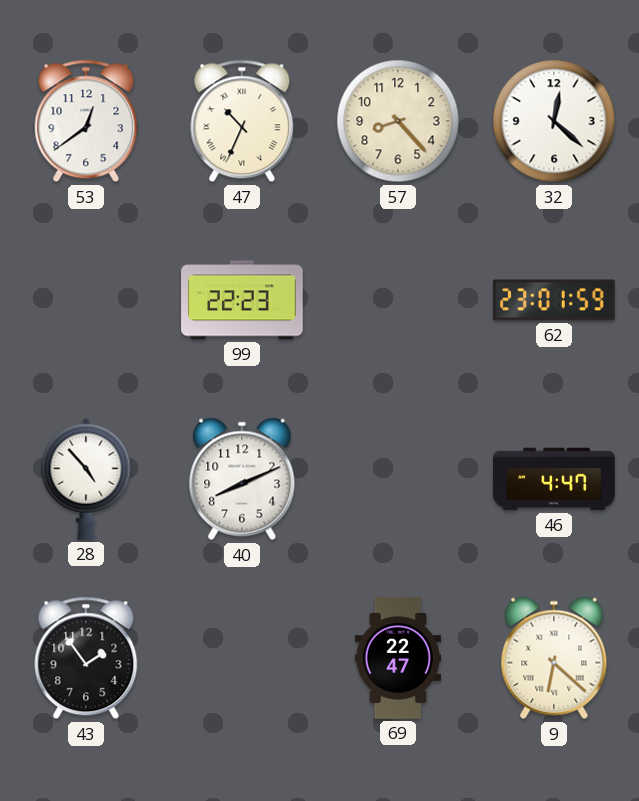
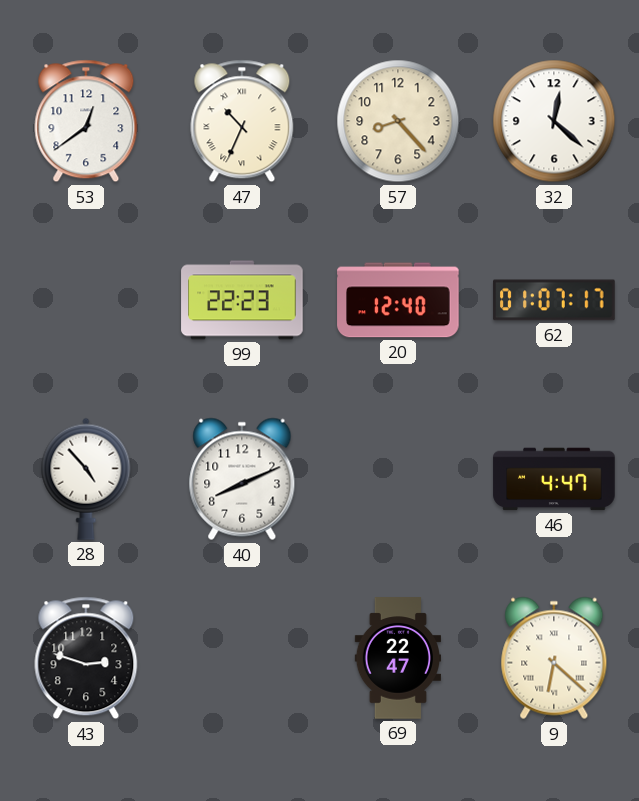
20: none -> 12:40
62: 23:01 -> 01:07
43: 1:54 -> 2:48
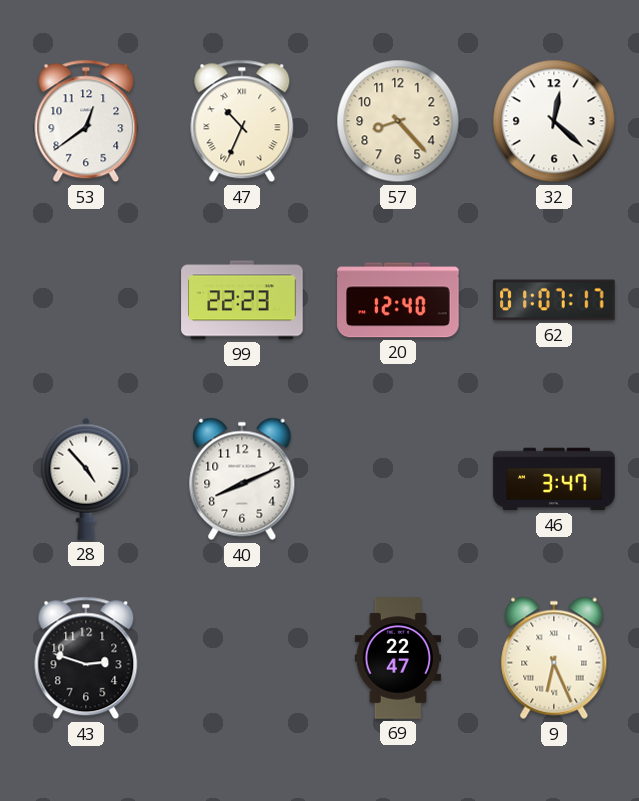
46: 4:47 -> 3:47
9: 6:22 -> 6:26
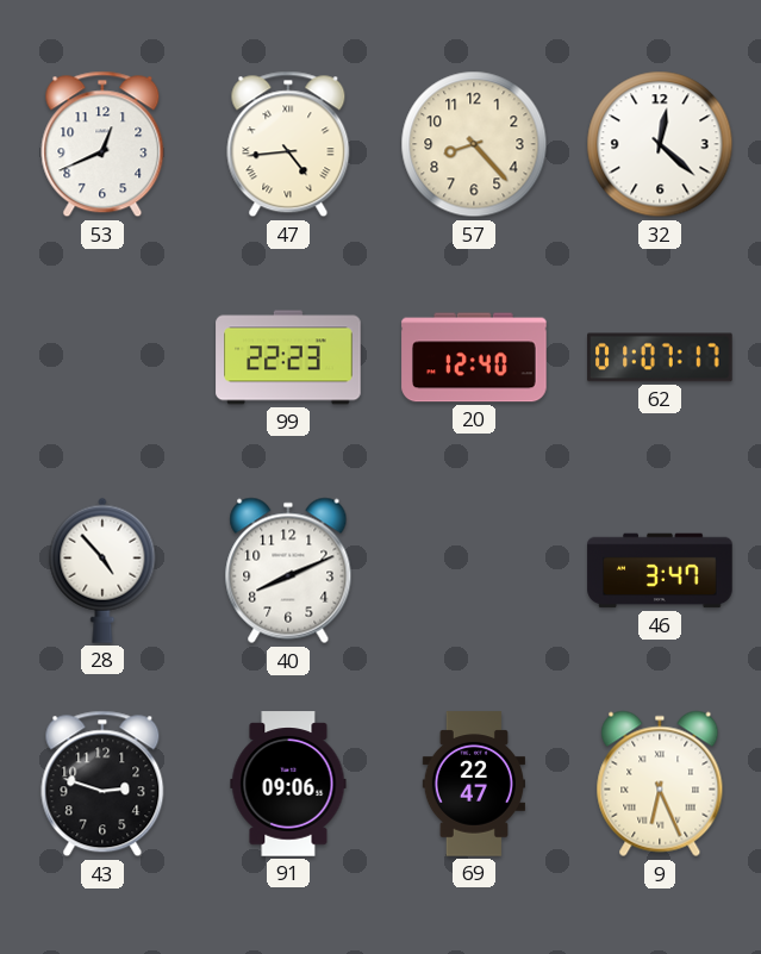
53: 12:39 -> 12:41
47: 10:34 -> 4:44
91: none -> 09:06
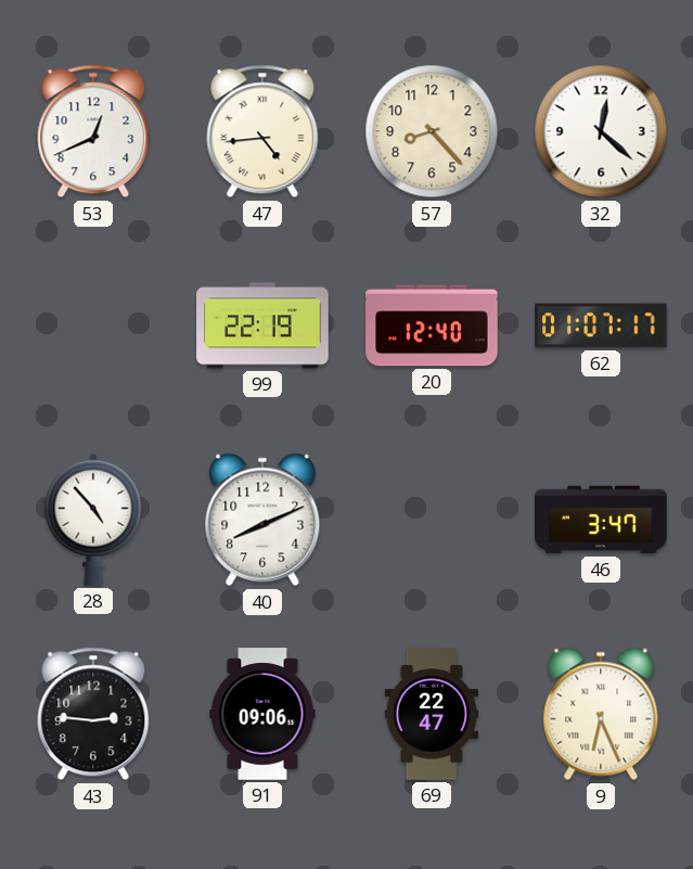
99: 22:23 -> 22:19
43: 2:48 -> 2:46
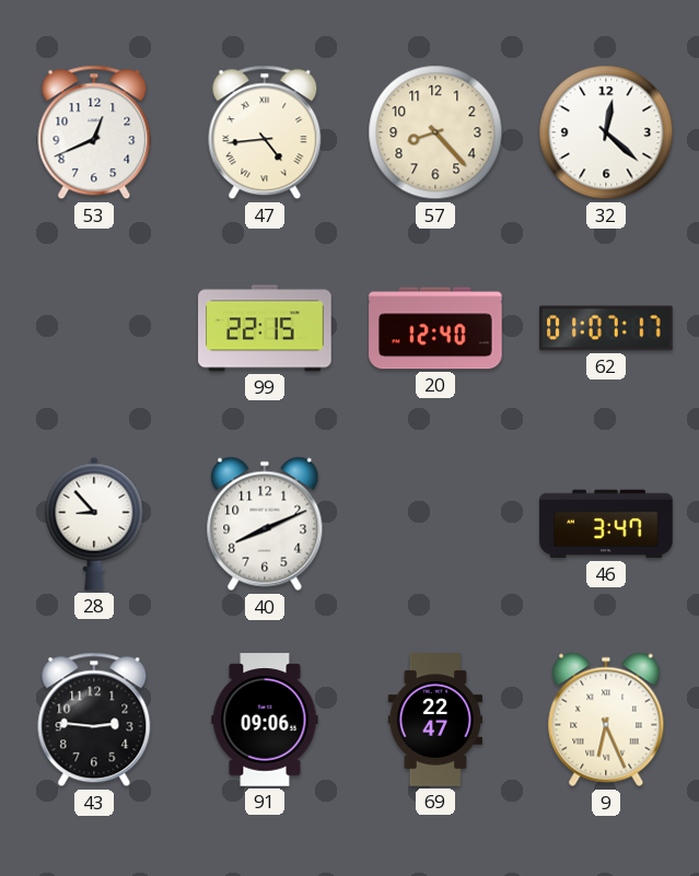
99: 22:19 -> 22:15
28: 4:53 -> 8:53
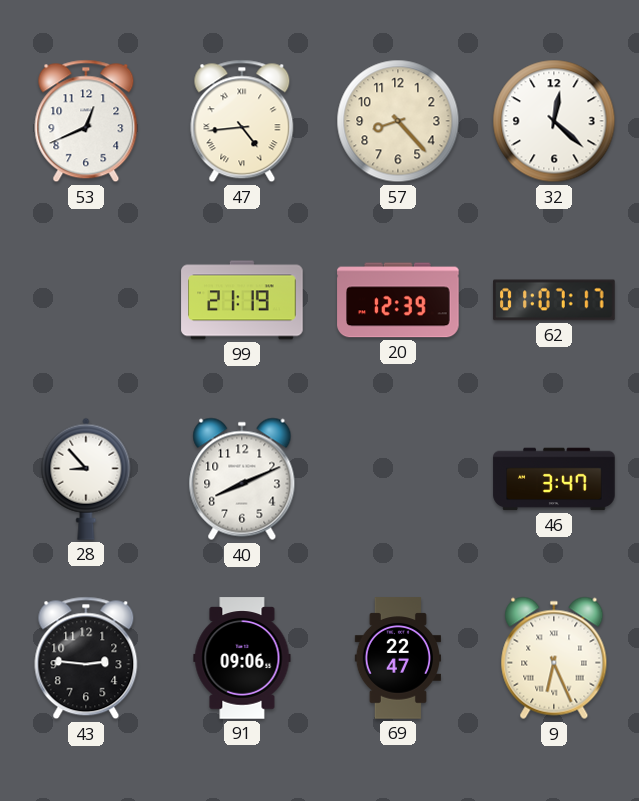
99: 22:15 -> 21:19
20: 12:40 -> 12:39
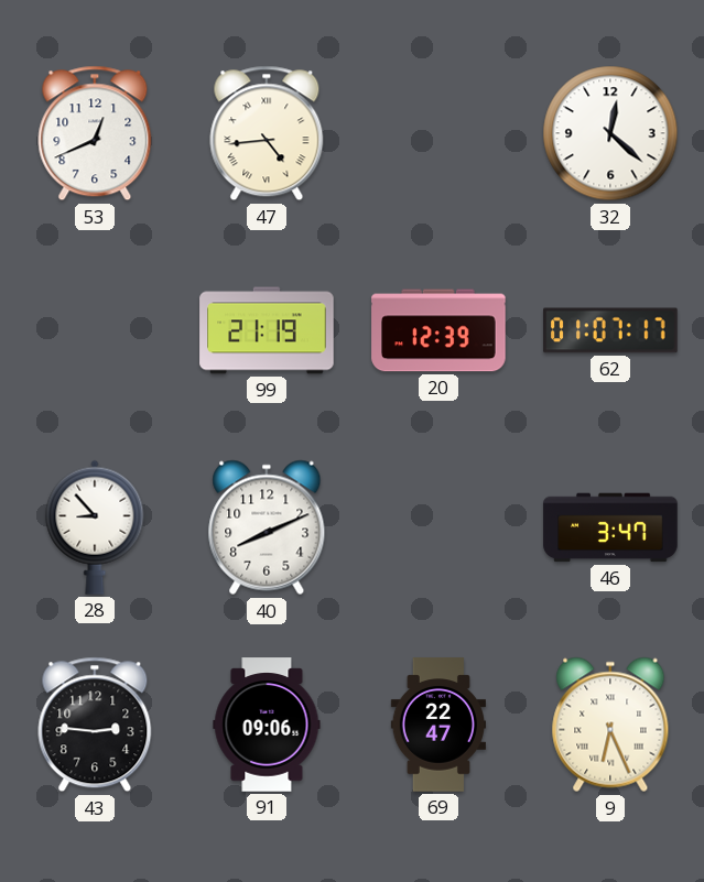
57: 8:23 -> none
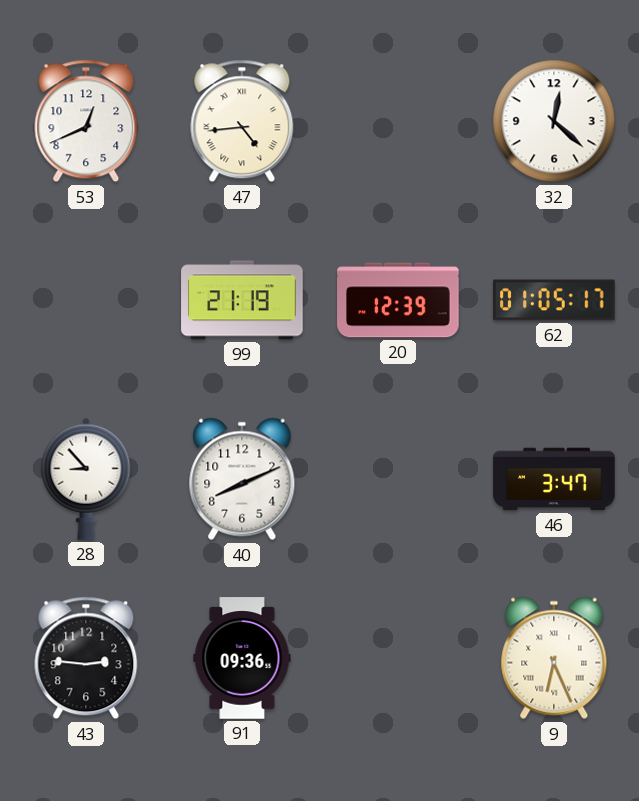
62: 01:07 -> 01:05
91: 09:06 -> 09:36
69: 22:47 -> none
